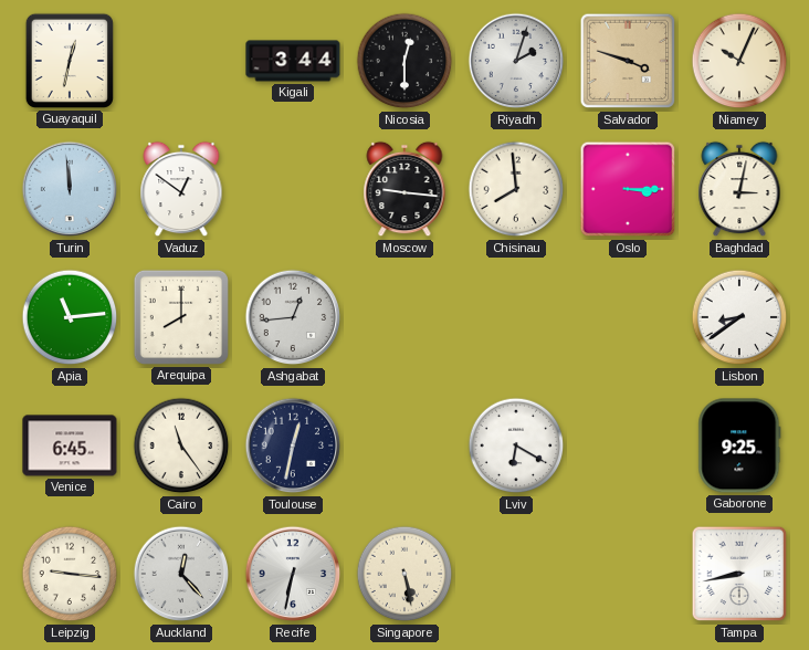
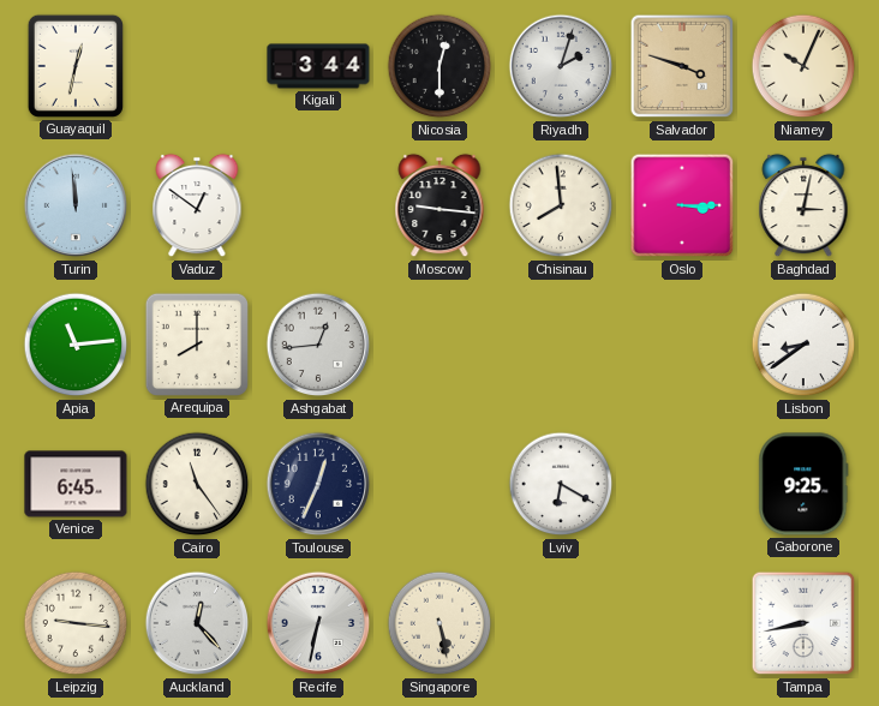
Toulouse: 12:32 -> 12:34
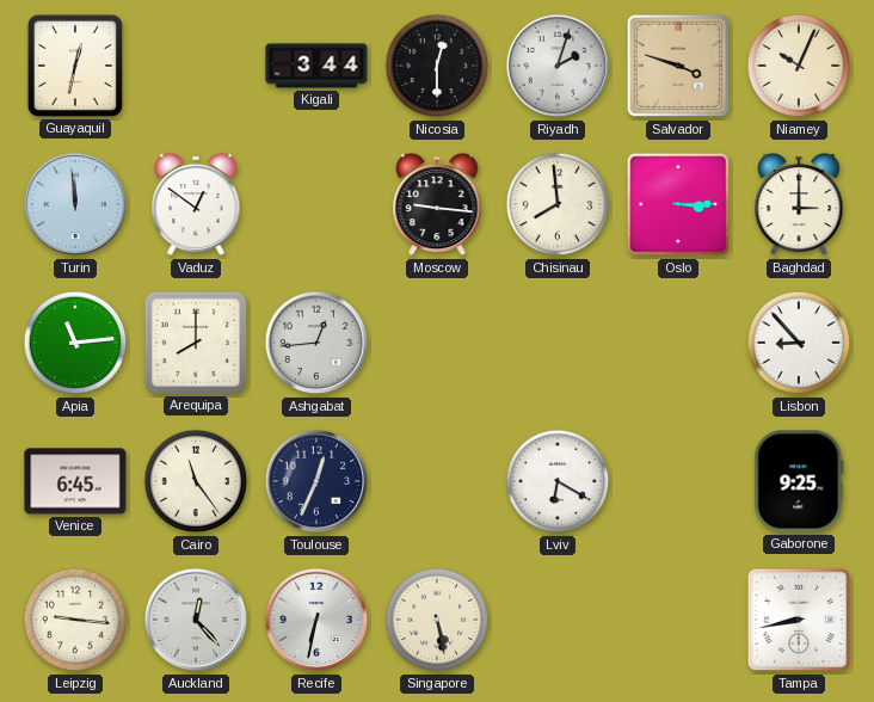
Baghdad: 3:02 -> 3:00
Lisbon: 8:39 -> 8:53
